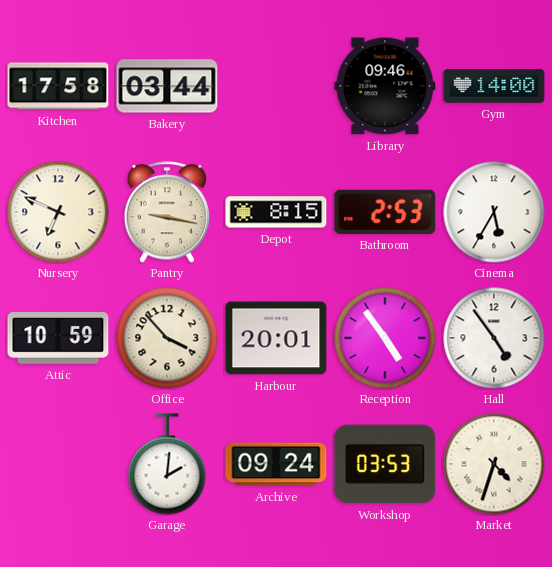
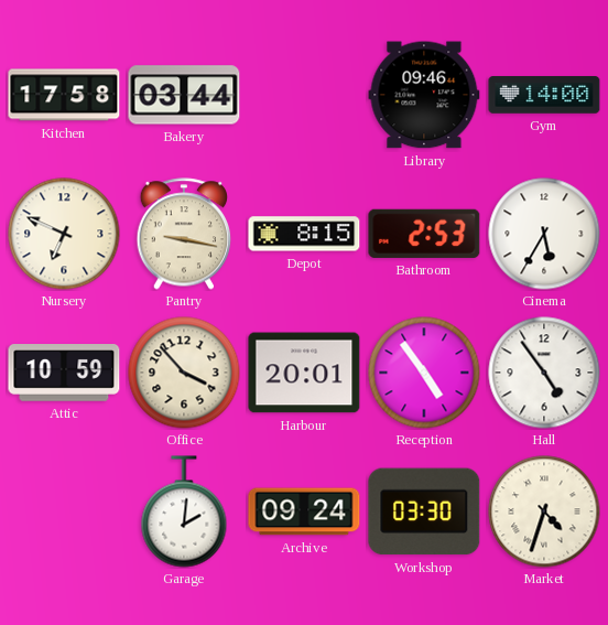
Workshop: 03:53 -> 03:30
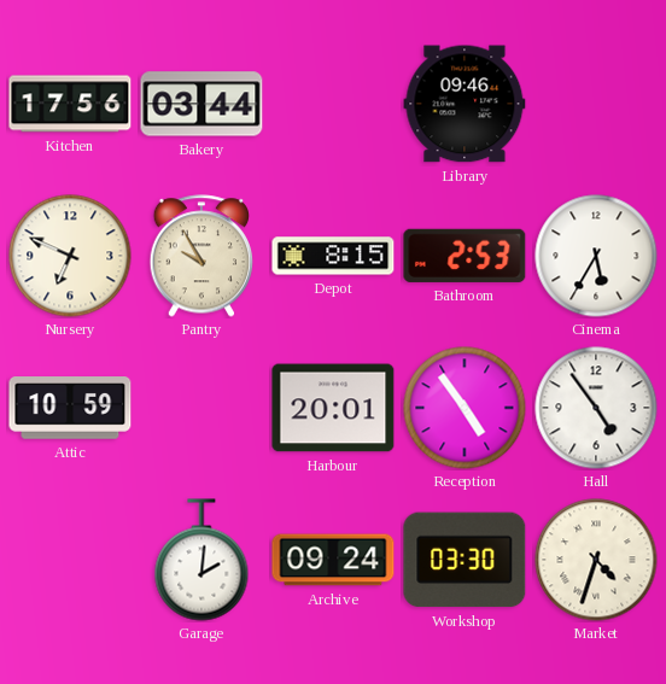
Kitchen: 17:58 -> 17:56
Gym: 14:00 -> none
Pantry: 9:17 -> 9:55
Office: 3:53 -> none
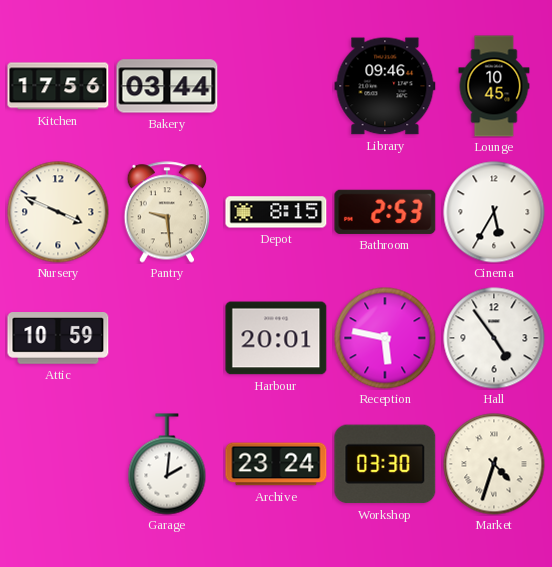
Lounge: none -> 10:45
Nursery: 6:49 -> 3:49
Pantry: 9:55 -> 9:29
Reception: 4:54 -> 5:47
Archive: 09:24 -> 23:24
